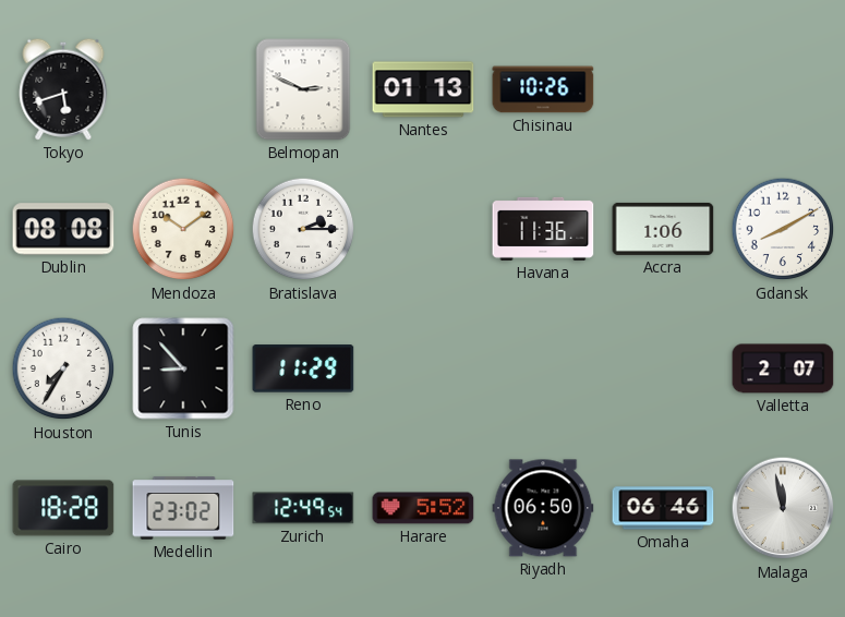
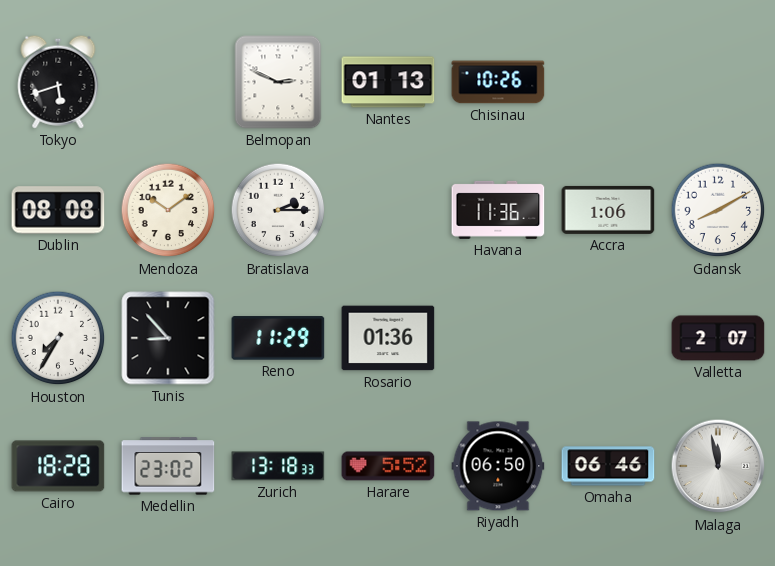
Rosario: none -> 01:36
Zurich: 12:49 -> 13:18
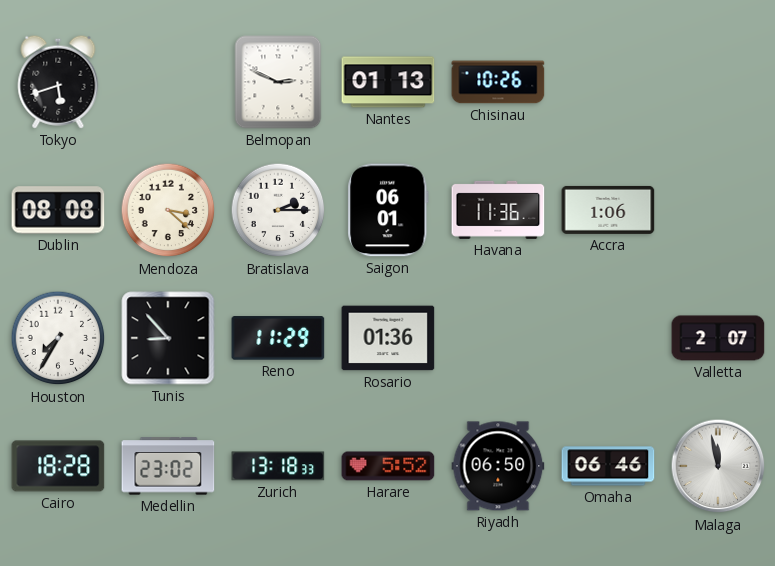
Mendoza: 10:09 -> 3:22
Saigon: none -> 06:01
Gdansk: 8:10 -> none
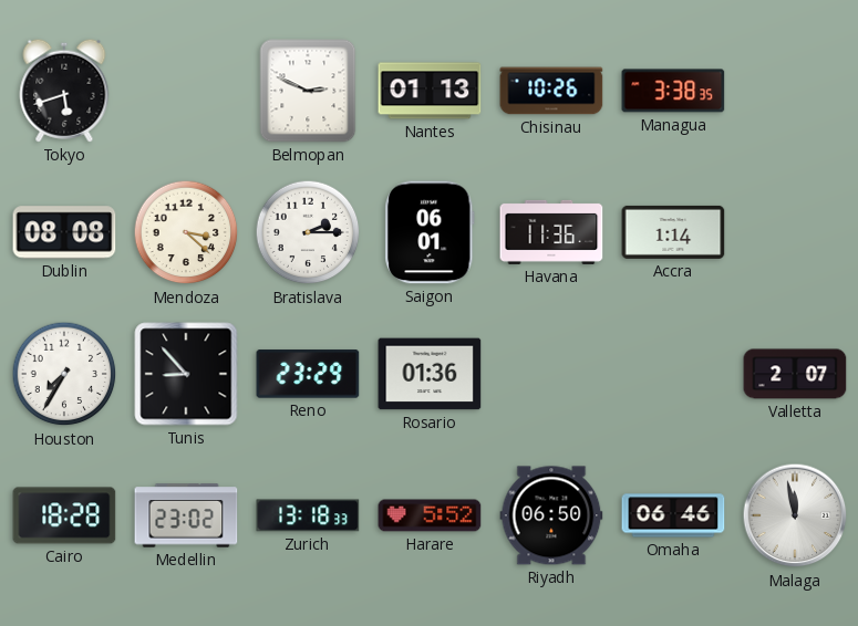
Managua: none -> 3:38
Accra: 1:06 -> 1:14
Reno: 11:29 -> 23:29
